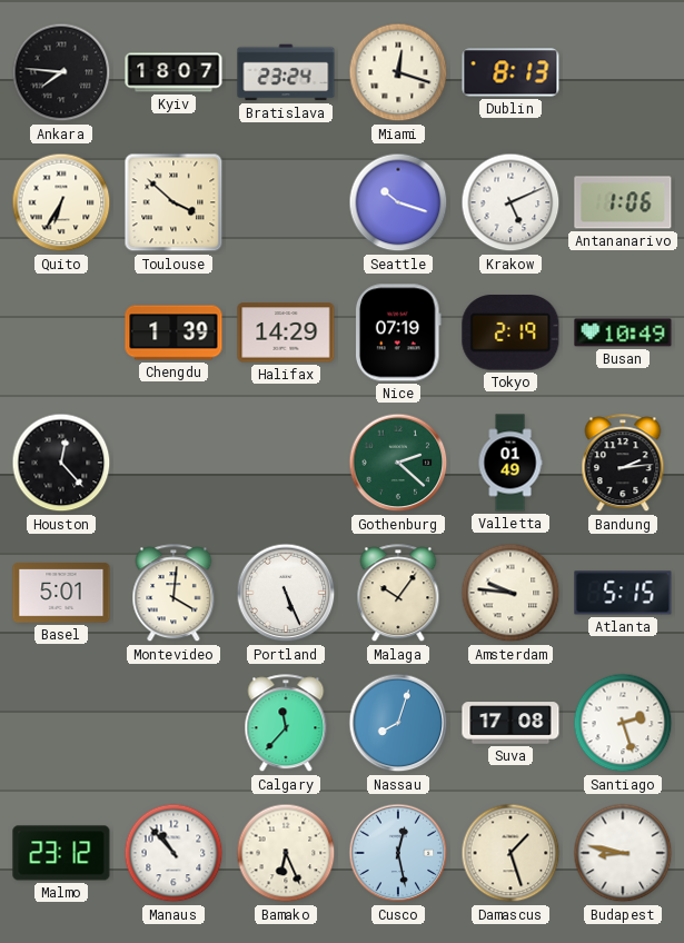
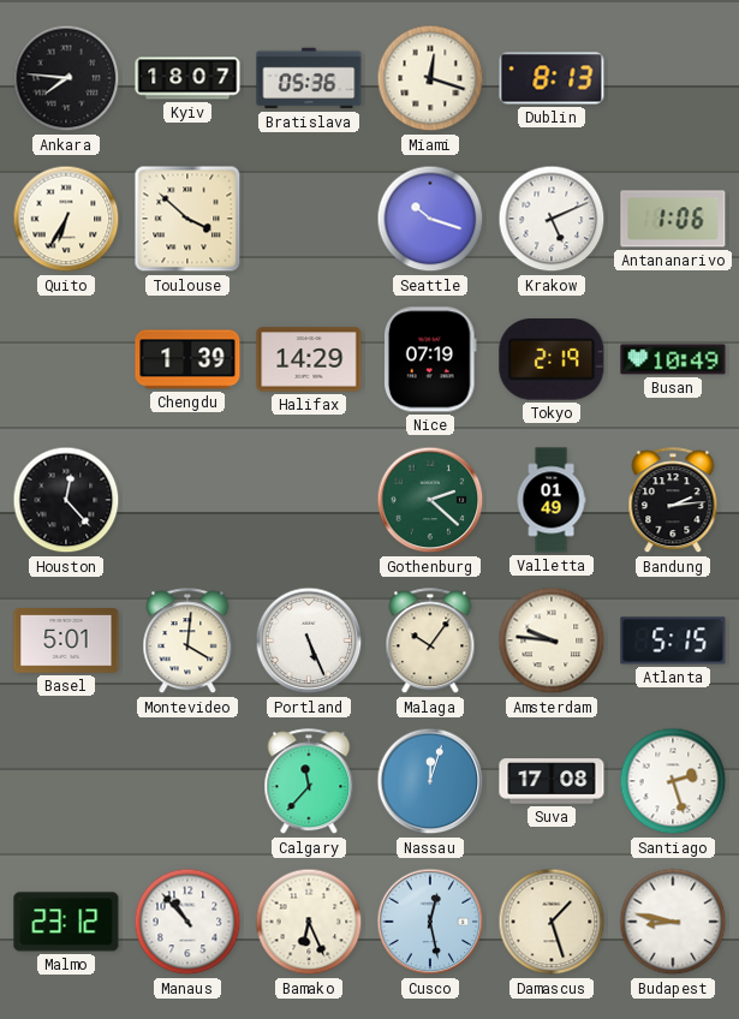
Bratislava: 23:24 -> 05:36
Nassau: 8:03 -> 12:03
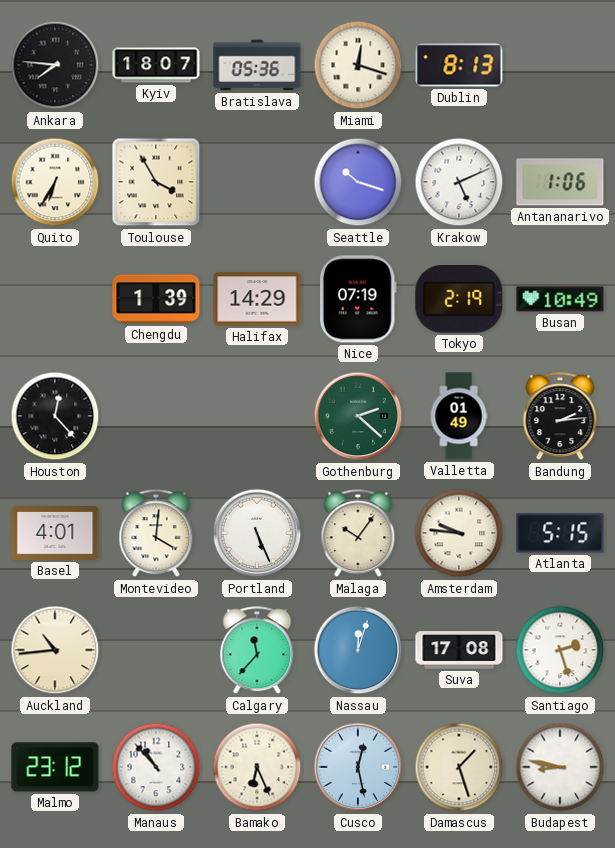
Toulouse: 3:52 -> 3:55
Basel: 5:01 -> 4:01
Auckland: none -> 10:44
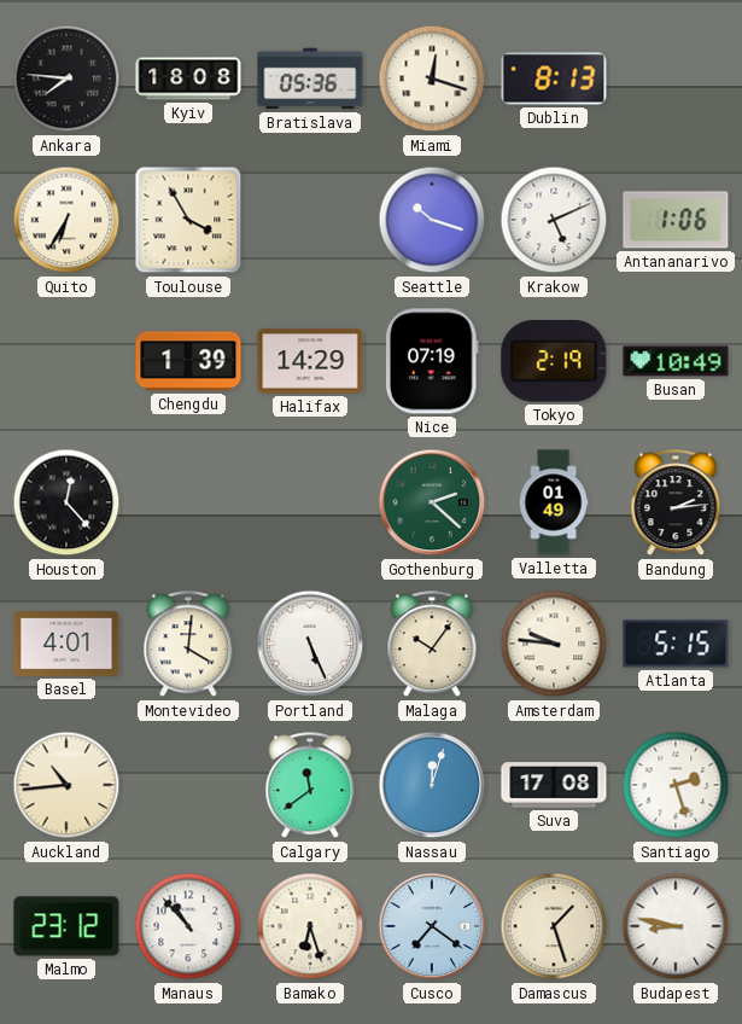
Kyiv: 18:07 -> 18:08
Calgary: 11:37 -> 11:39
Bamako: 6:26 -> 6:27
Cusco: 12:28 -> 7:21
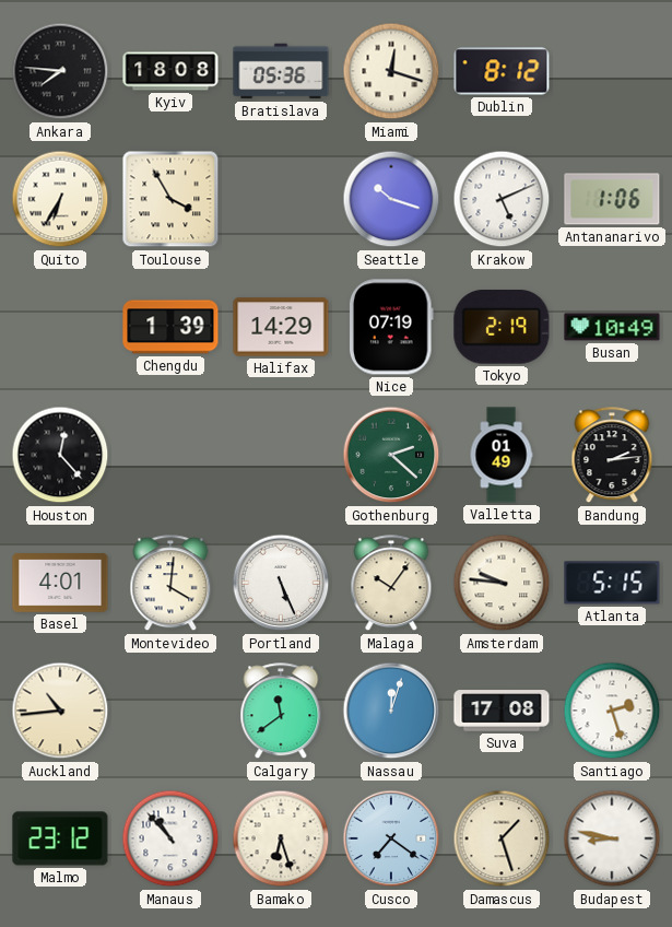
Dublin: 8:13 -> 8:12
